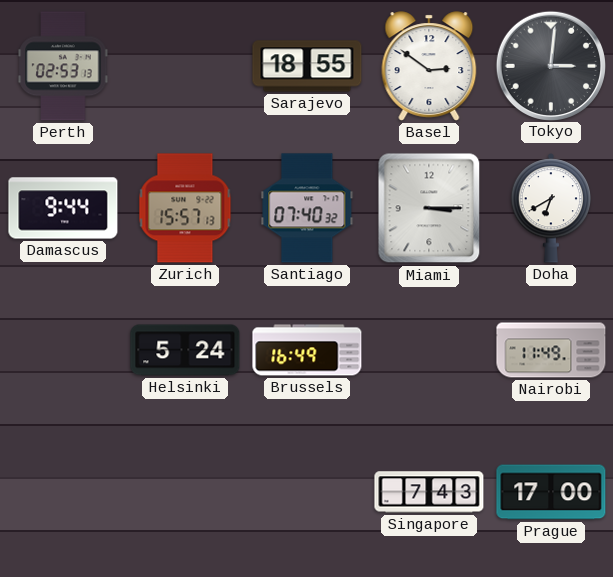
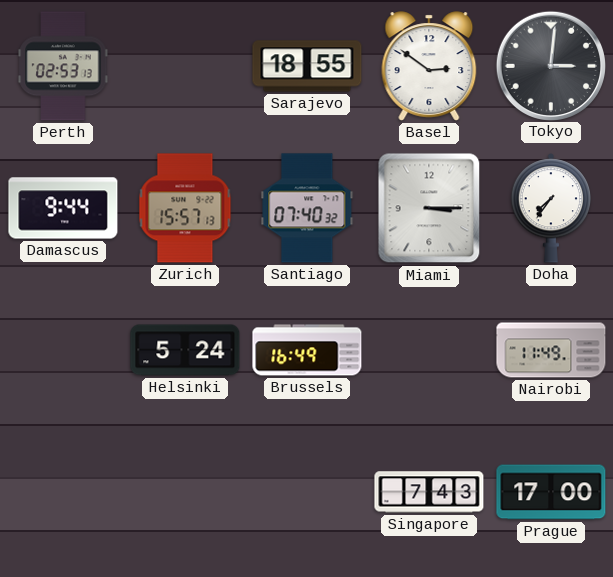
Doha: 6:40 -> 7:36
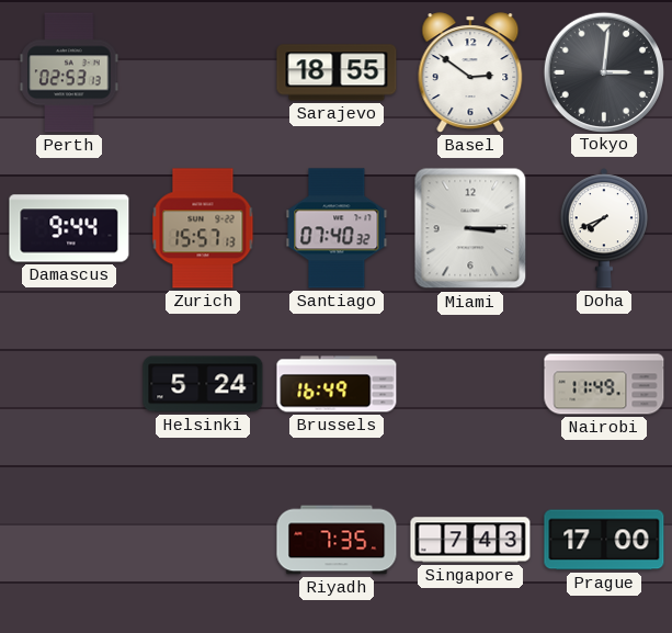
Doha: 7:36 -> 7:41
Riyadh: none -> 7:35
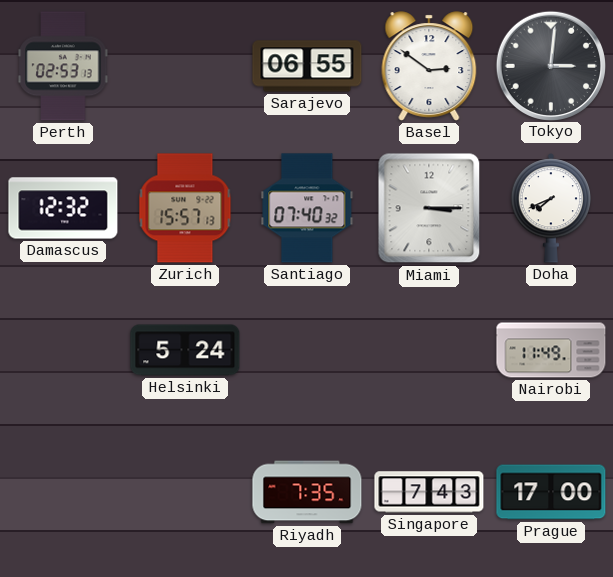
Sarajevo: 18:55 -> 06:55
Damascus: 9:44 -> 12:32
Brussels: 16:49 -> none
